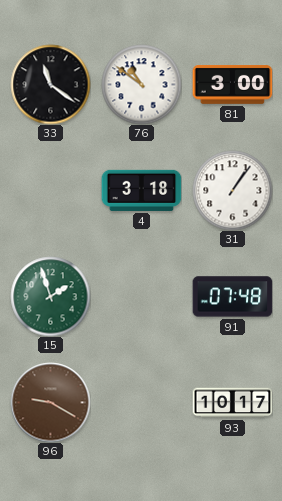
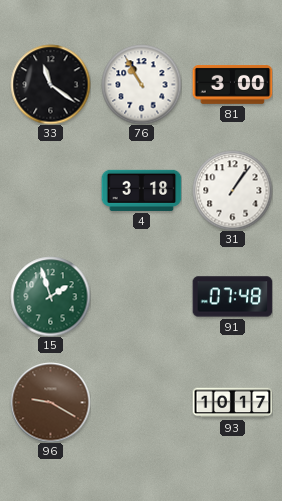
76: 10:51 -> 10:55
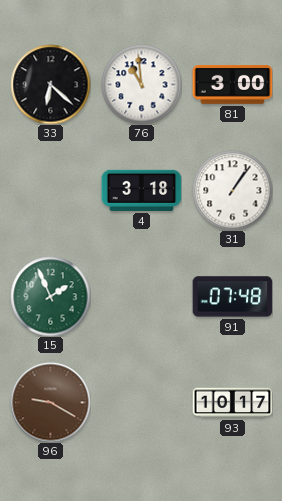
33: 11:21 -> 6:22
76: 10:55 -> 10:59
15: 1:57 -> 1:56
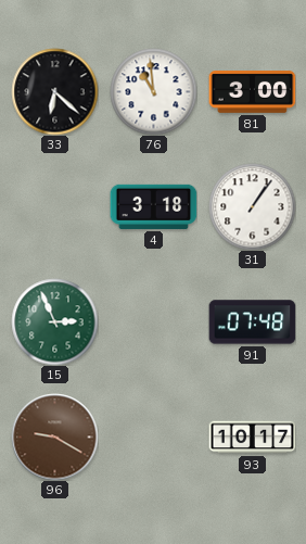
15: 1:56 -> 2:56
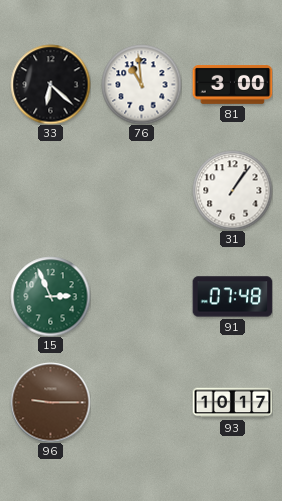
4: 3:18 -> none
96: 9:20 -> 9:15
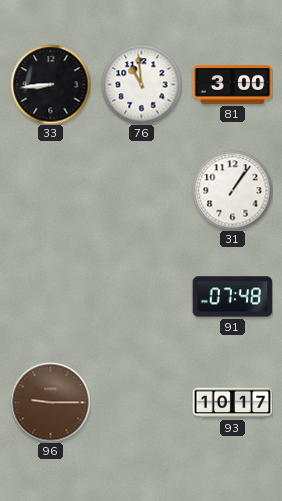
33: 6:22 -> 8:44
15: 2:56 -> none
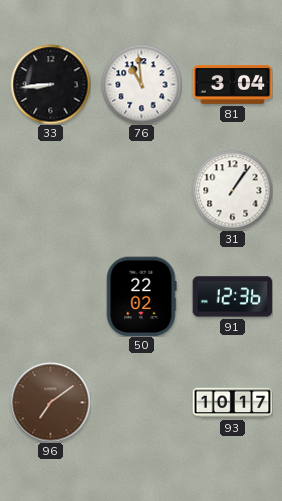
81: 3:00 -> 3:04
50: none -> 22:02
91: 07:48 -> 12:36
96: 9:15 -> 7:09
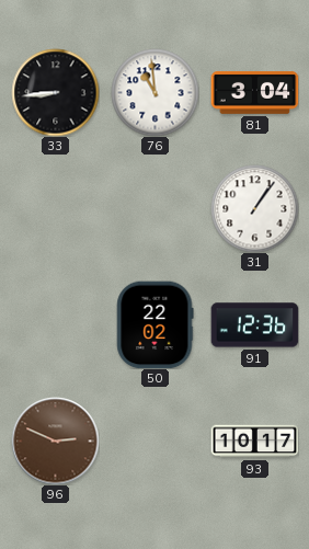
96: 7:09 -> 2:49
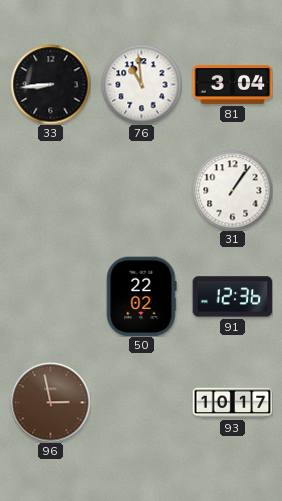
96: 2:49 -> 2:58
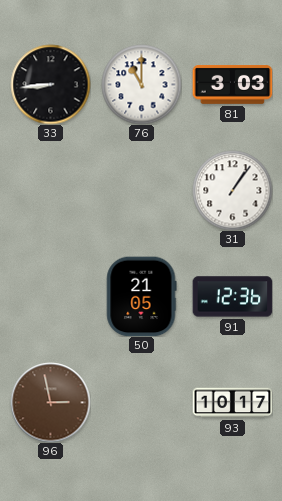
76: 10:59 -> 11:00
81: 3:04 -> 3:03
50: 22:02 -> 21:05
